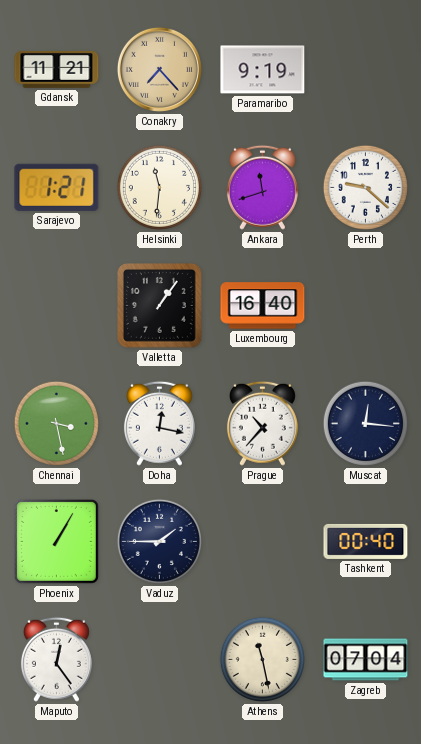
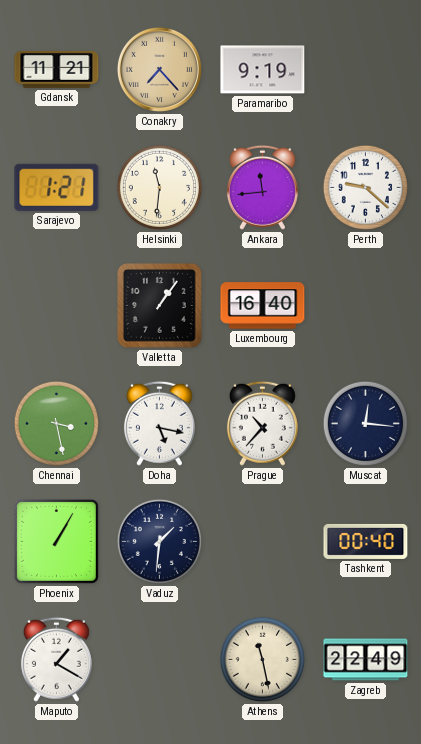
Ankara: 11:42 -> 11:44
Doha: 12:17 -> 5:17
Vaduz: 1:45 -> 1:31
Maputo: 12:24 -> 1:20
Zagreb: 07:04 -> 22:49
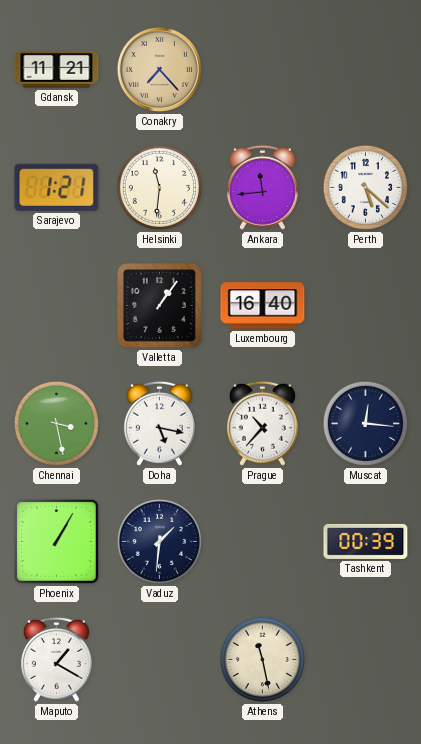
Paramaribo: 9:19 -> none
Perth: 9:22 -> 5:22
Tashkent: 00:40 -> 00:39
Zagreb: 22:49 -> none
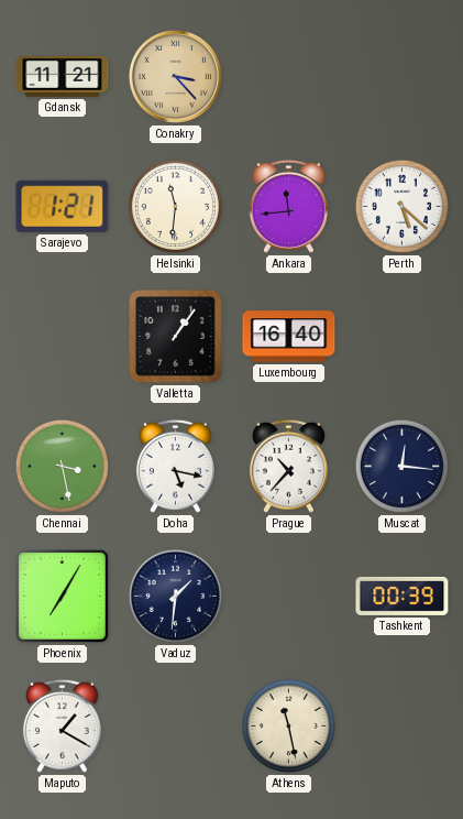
Conakry: 7:23 -> 3:23
Phoenix: 1:05 -> 7:05
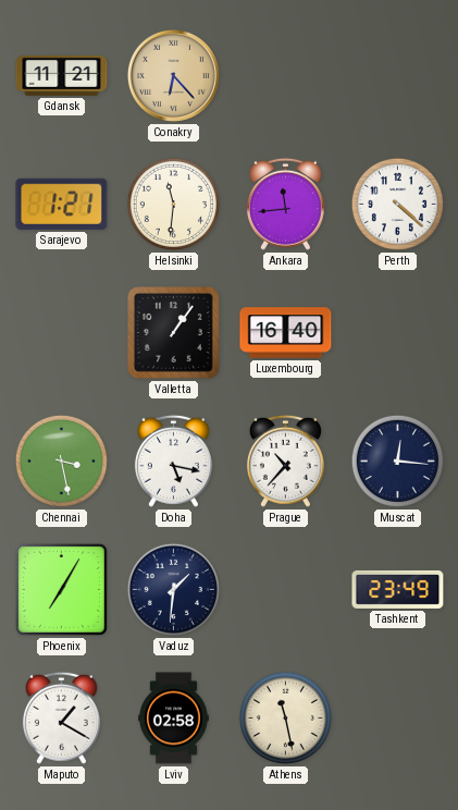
Conakry: 3:23 -> 6:23
Perth: 5:22 -> 4:22
Tashkent: 00:39 -> 23:49
Lviv: none -> 02:58
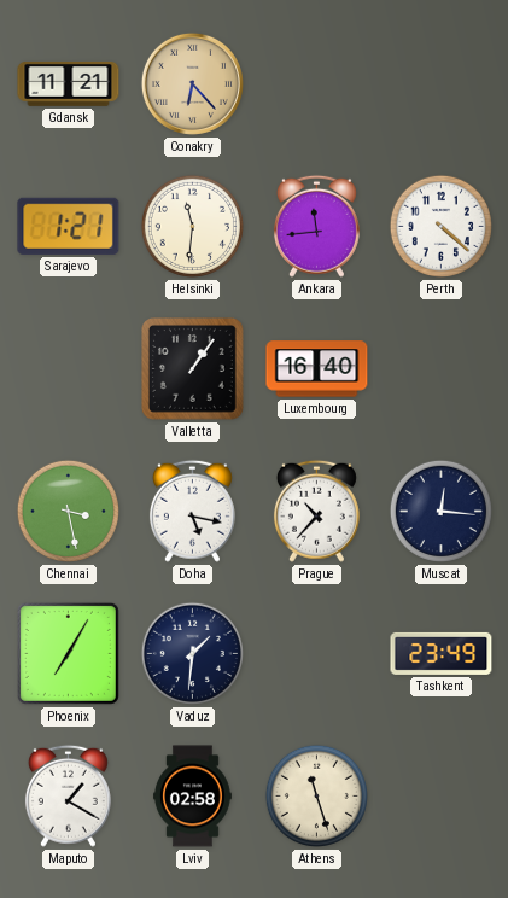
Athens: 11:28 -> 11:27
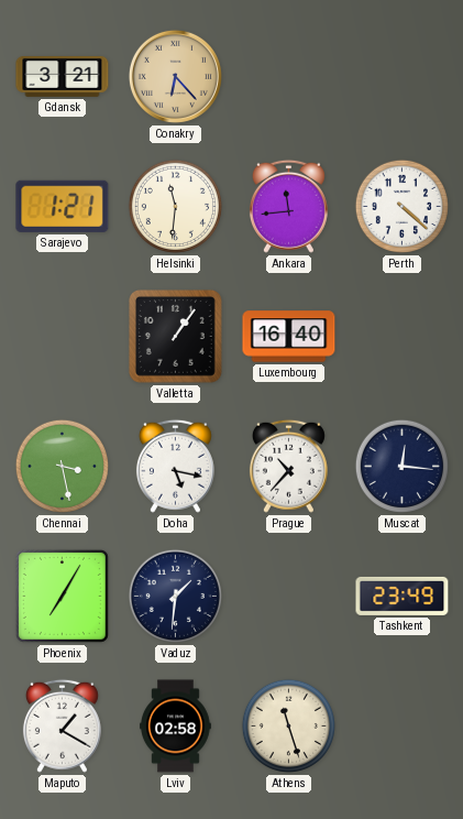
Gdansk: 11:21 -> 3:21
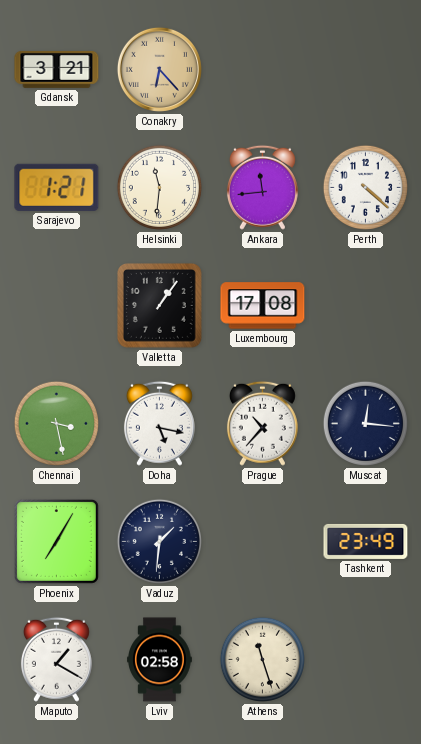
Luxembourg: 16:40 -> 17:08
